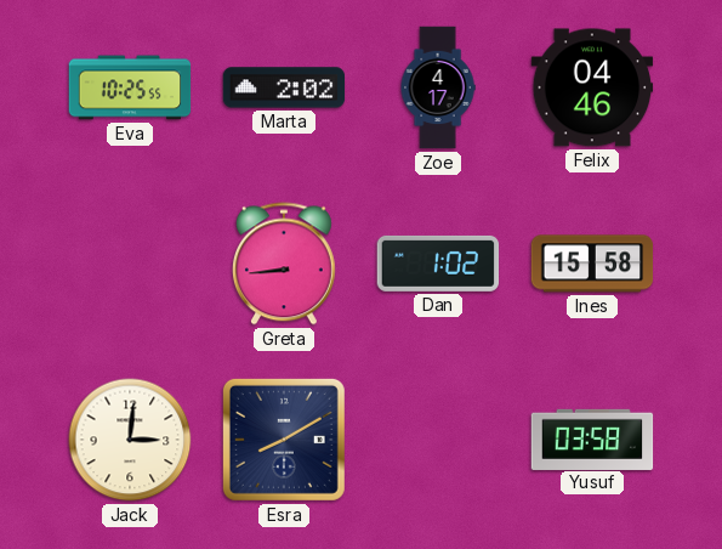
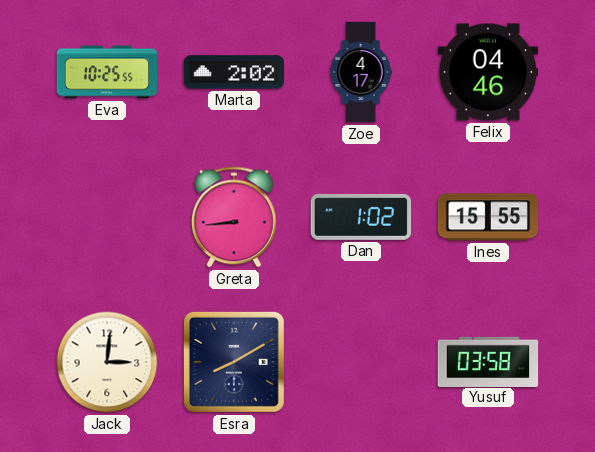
Ines: 15:58 -> 15:55
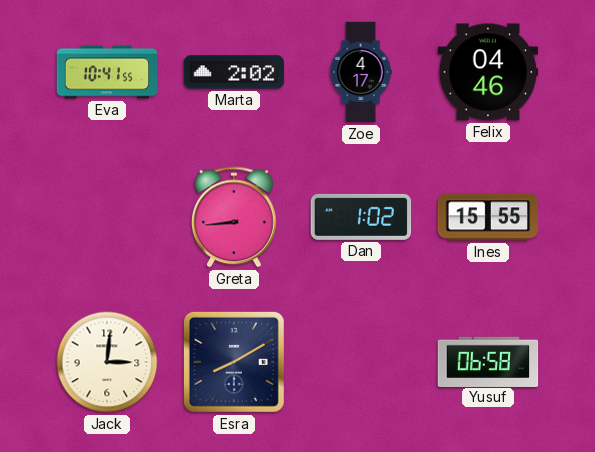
Eva: 10:25 -> 10:41
Yusuf: 03:58 -> 06:58
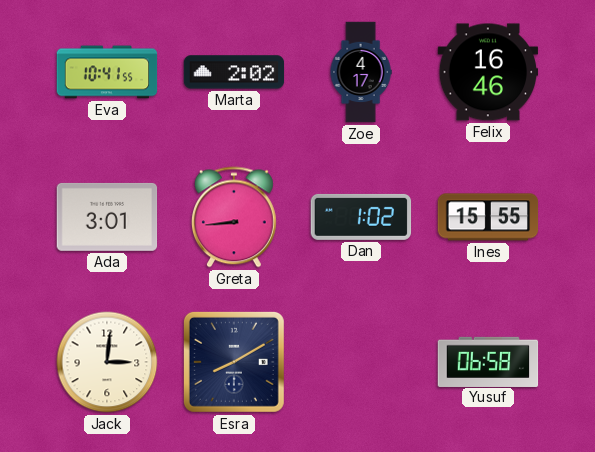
Felix: 04:46 -> 16:46
Ada: none -> 3:01
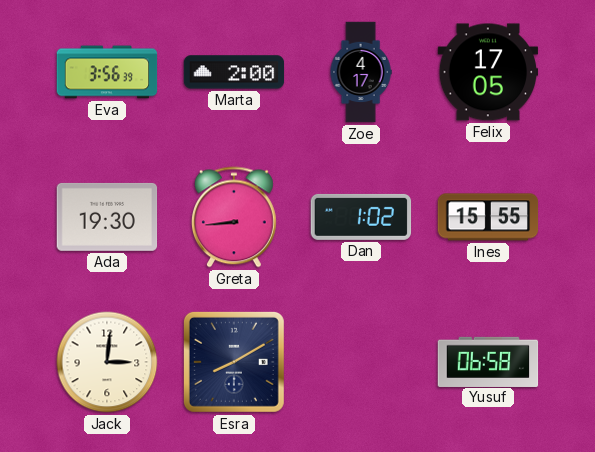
Eva: 10:41 -> 3:56
Marta: 2:02 -> 2:00
Felix: 16:46 -> 17:05
Ada: 3:01 -> 19:30
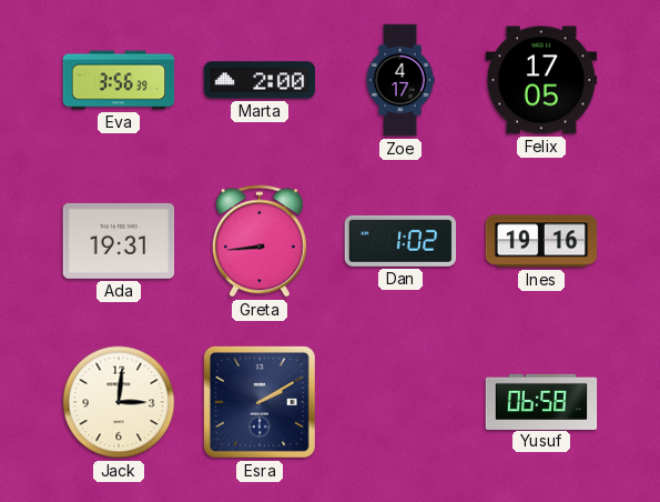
Ada: 19:30 -> 19:31
Ines: 15:55 -> 19:16
Esra: 8:10 -> 2:10
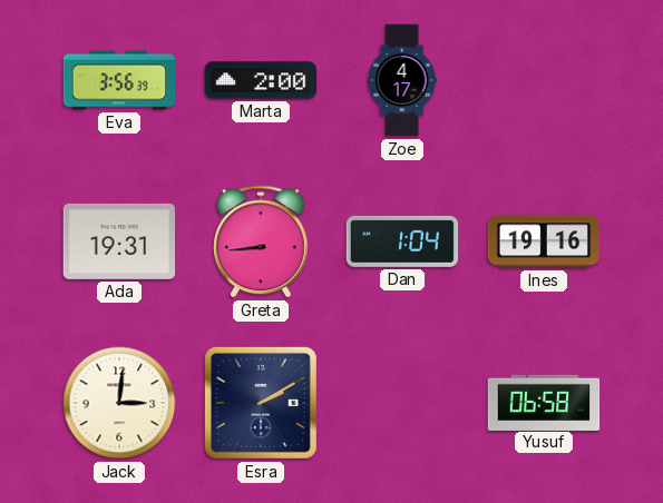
Felix: 17:05 -> none
Dan: 1:02 -> 1:04
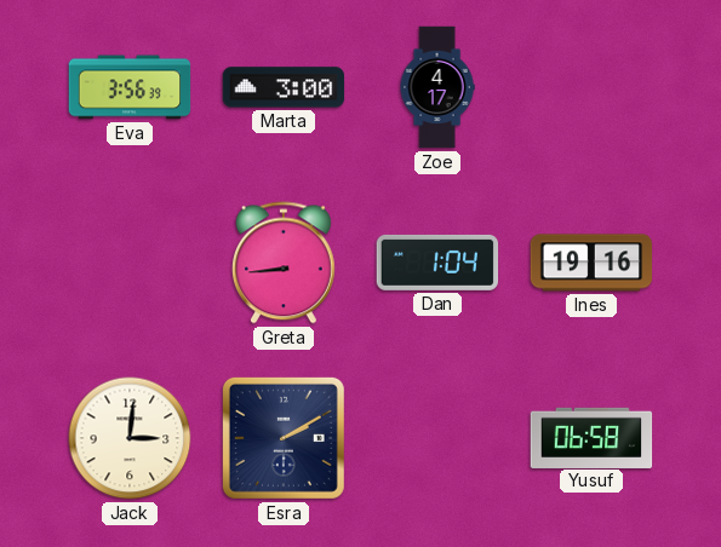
Marta: 2:00 -> 3:00
Ada: 19:31 -> none
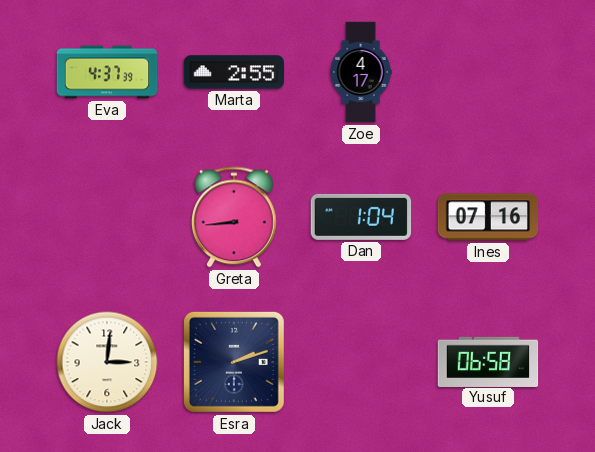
Eva: 3:56 -> 4:37
Marta: 3:00 -> 2:55
Ines: 19:16 -> 07:16
Esra: 2:10 -> 2:12
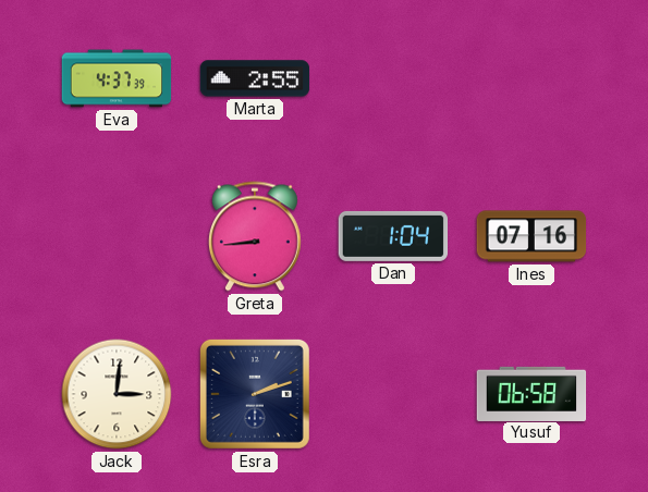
Zoe: 4:17 -> none
